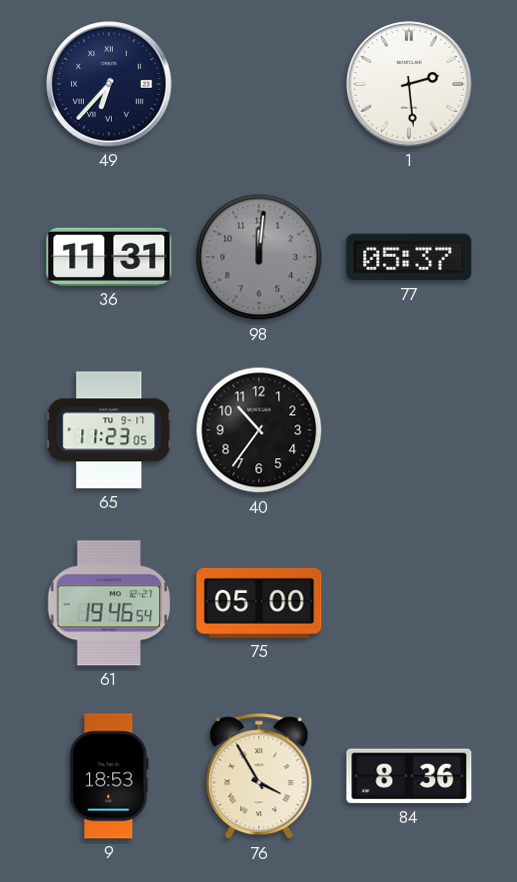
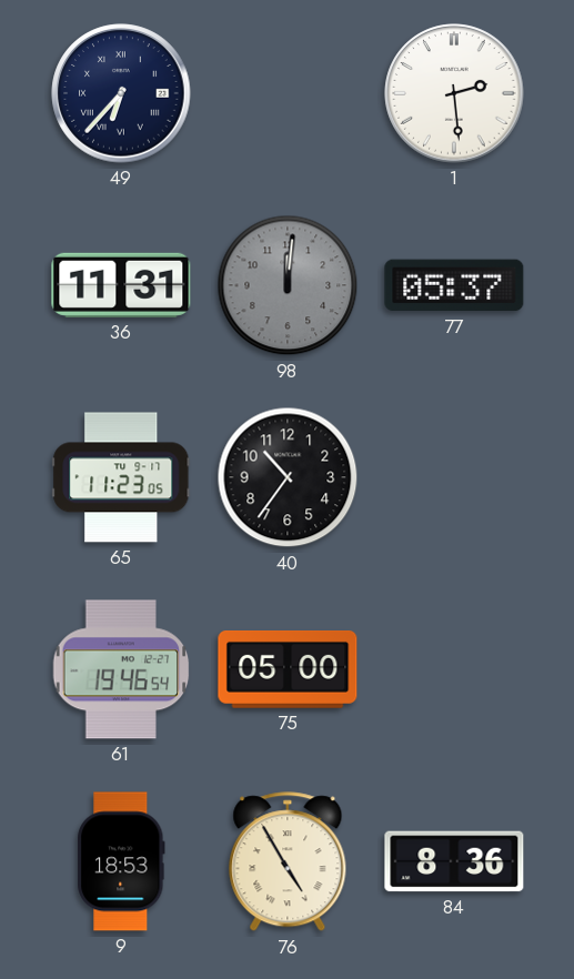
76: 3:55 -> 4:55
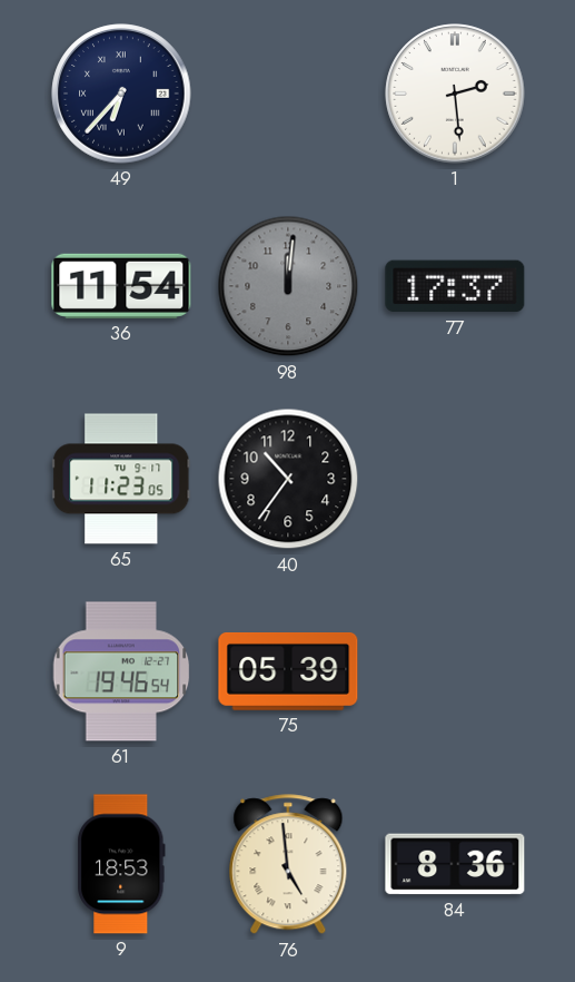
36: 11:31 -> 11:54
77: 05:37 -> 17:37
75: 05:00 -> 05:39
76: 4:55 -> 4:59
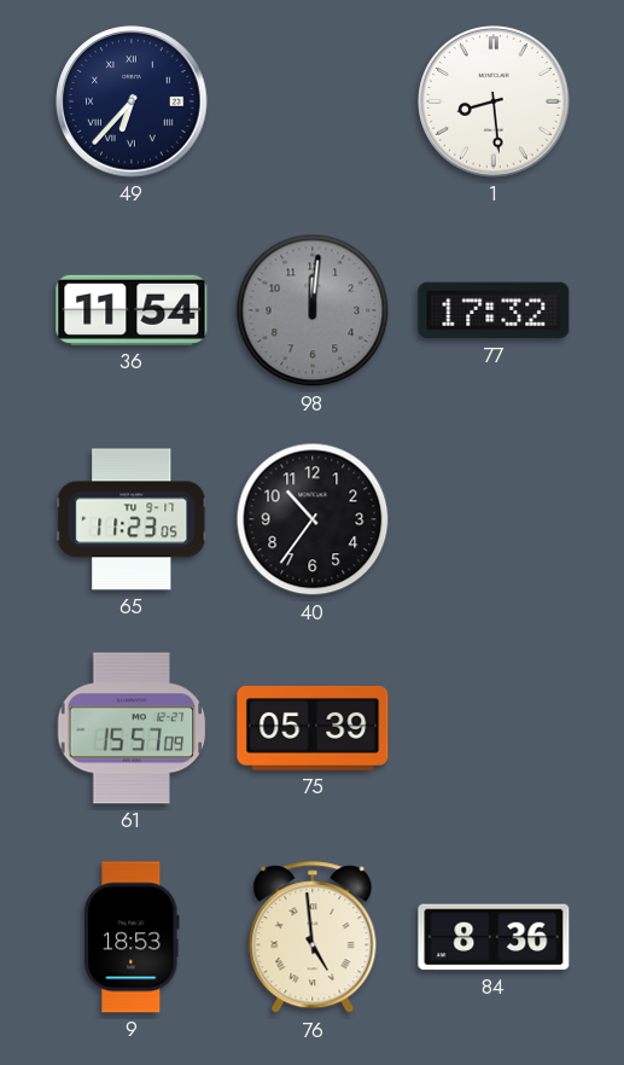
1: 2:29 -> 8:29
77: 17:37 -> 17:32
61: 19:46 -> 15:57
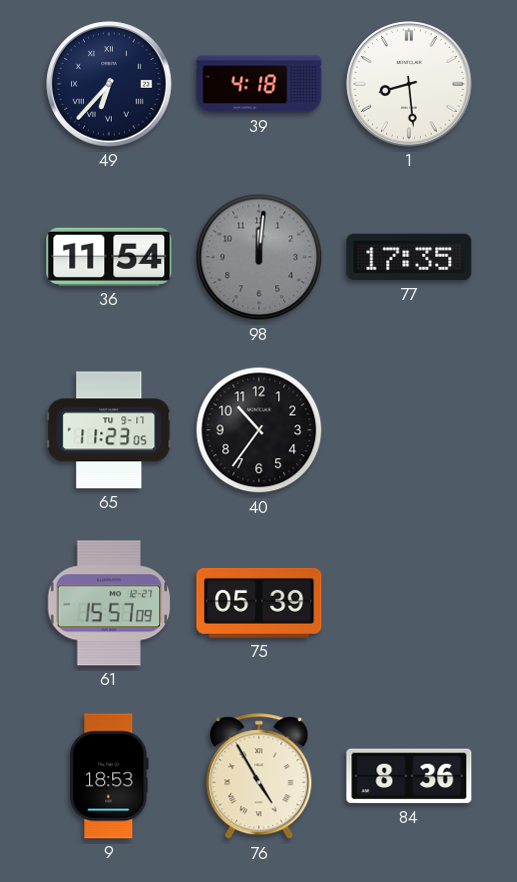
39: none -> 4:18
77: 17:32 -> 17:35
76: 4:59 -> 4:55
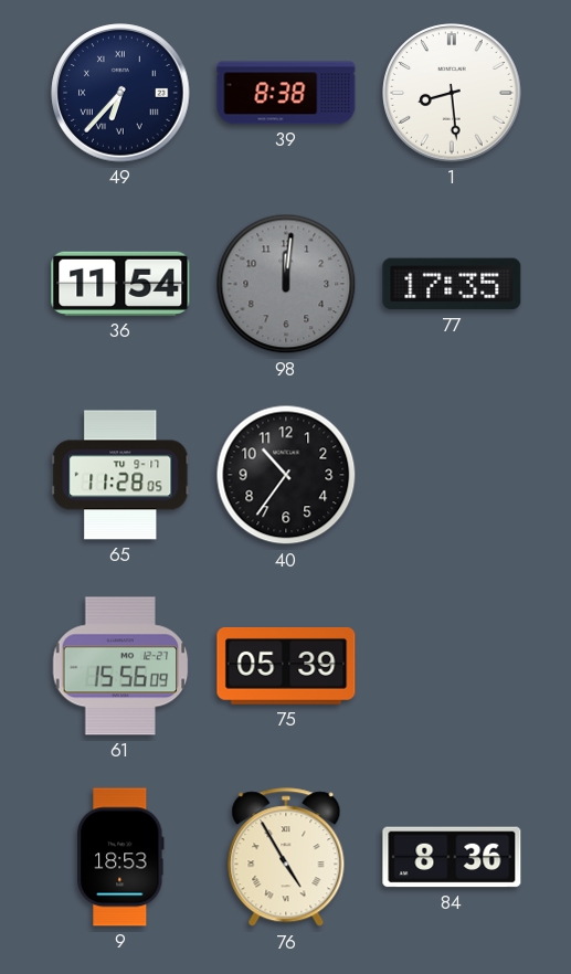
39: 4:18 -> 8:38
65: 11:23 -> 11:28
61: 15:57 -> 15:56
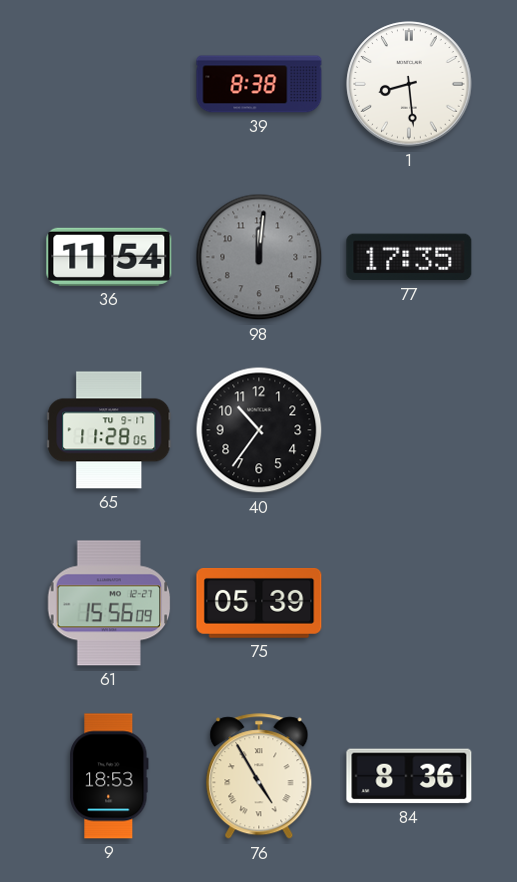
49: 6:37 -> none
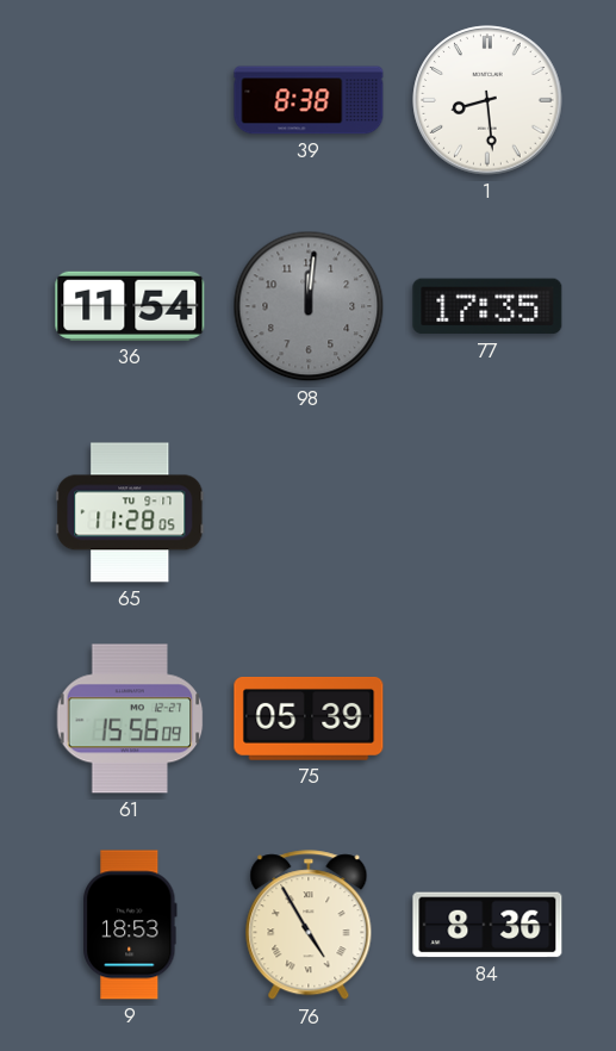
40: 10:36 -> none
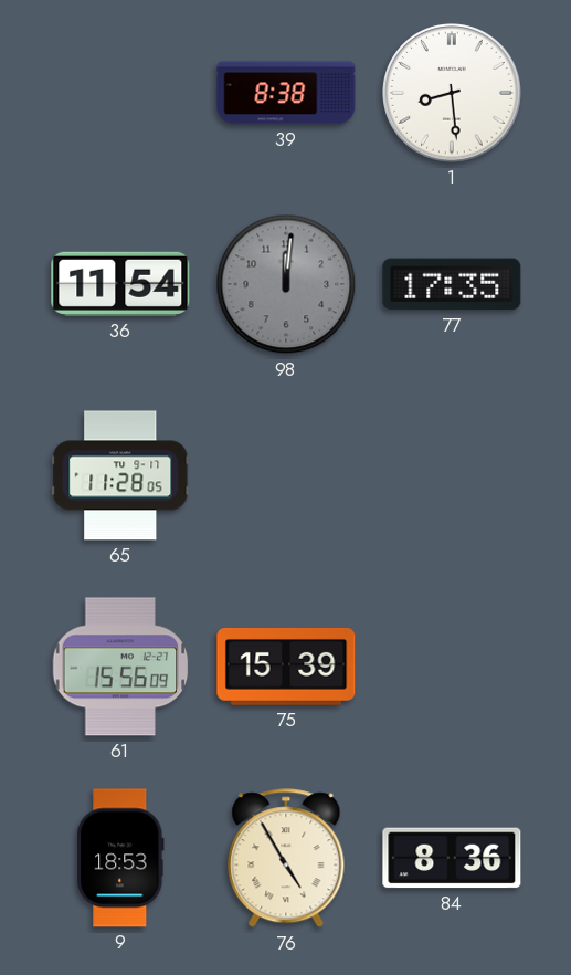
75: 05:39 -> 15:39
